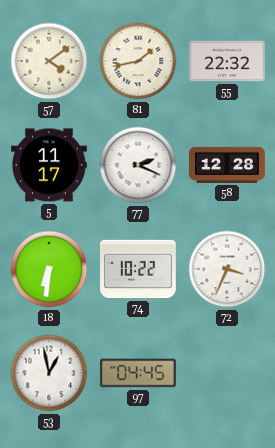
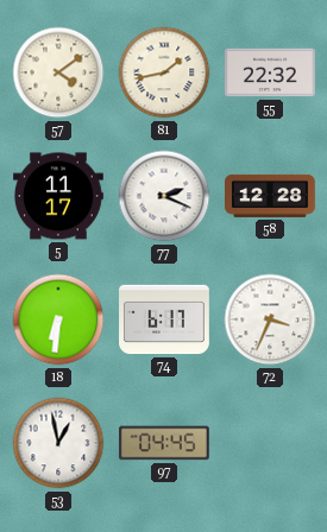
74: 10:22 -> 6:17
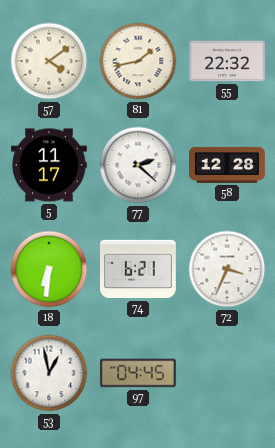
77: 2:19 -> 2:22
74: 6:17 -> 6:21
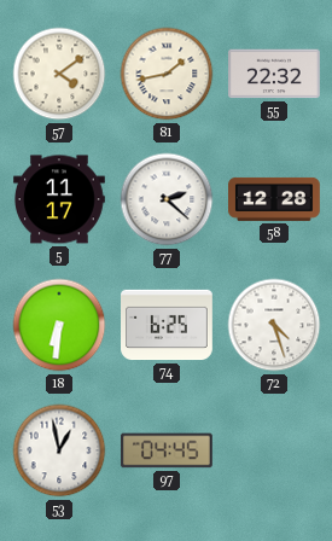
74: 6:21 -> 6:25
72: 3:34 -> 4:27
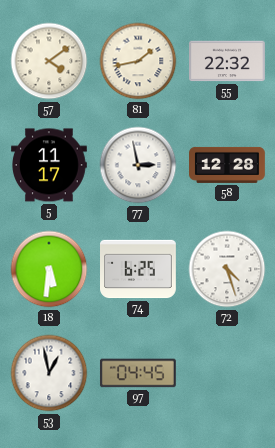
77: 2:22 -> 2:58
18: 6:31 -> 5:31
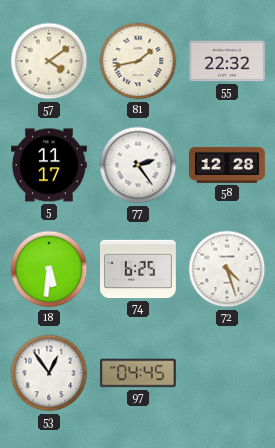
77: 2:58 -> 2:24
53: 12:58 -> 12:54
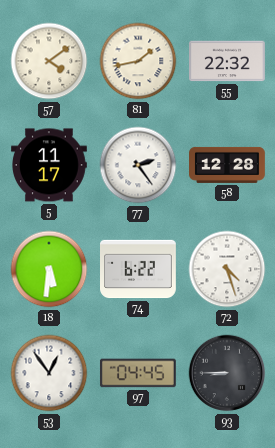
74: 6:25 -> 6:22
93: none -> 8:45
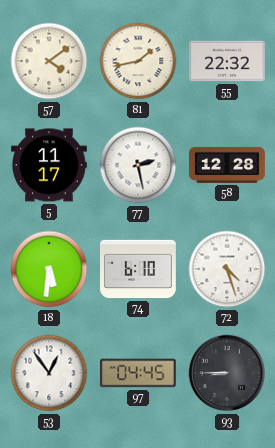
77: 2:24 -> 2:28
74: 6:22 -> 6:10
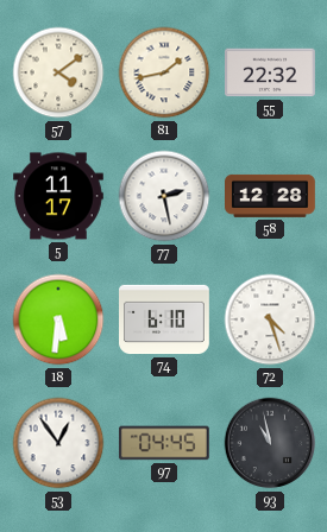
93: 8:45 -> 10:58
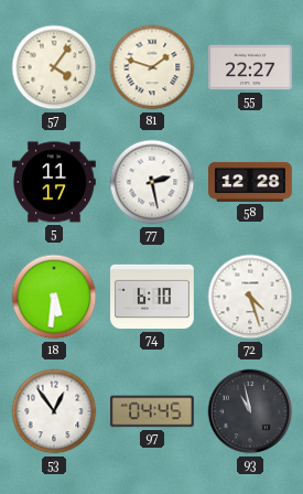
57: 4:09 -> 4:06
81: 1:43 -> 1:48
55: 22:32 -> 22:27
